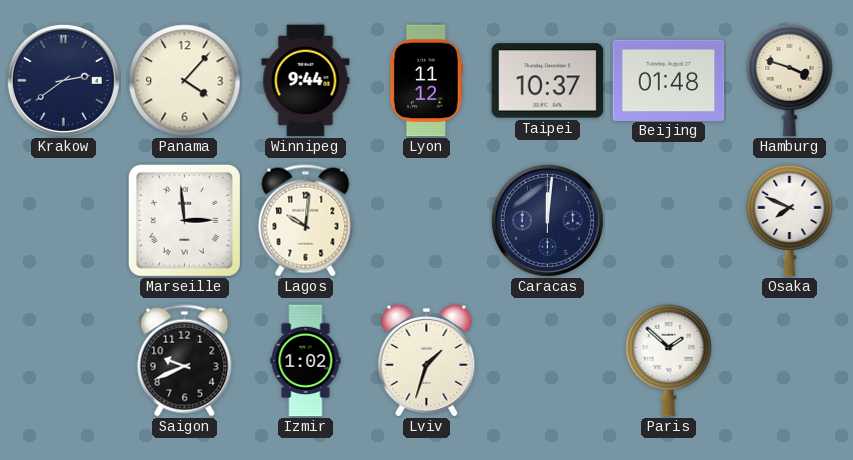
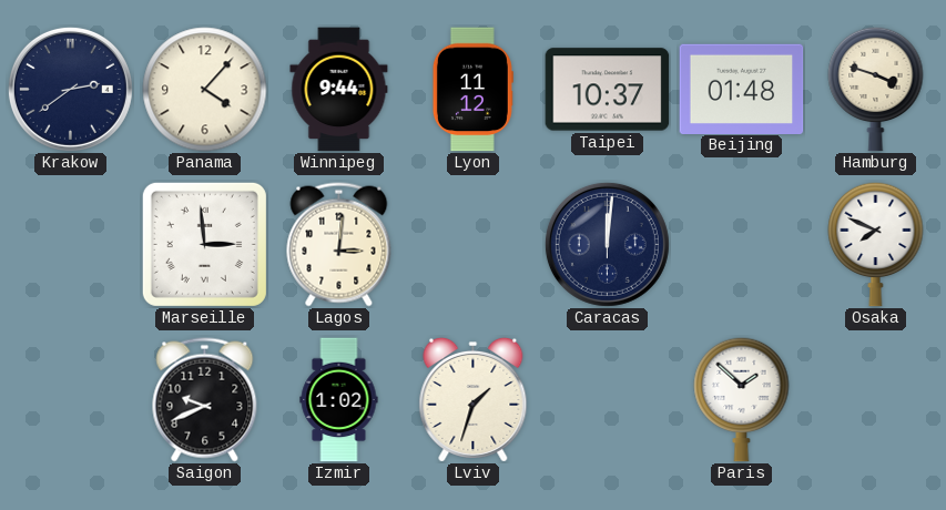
Lagos: 10:01 -> 3:01
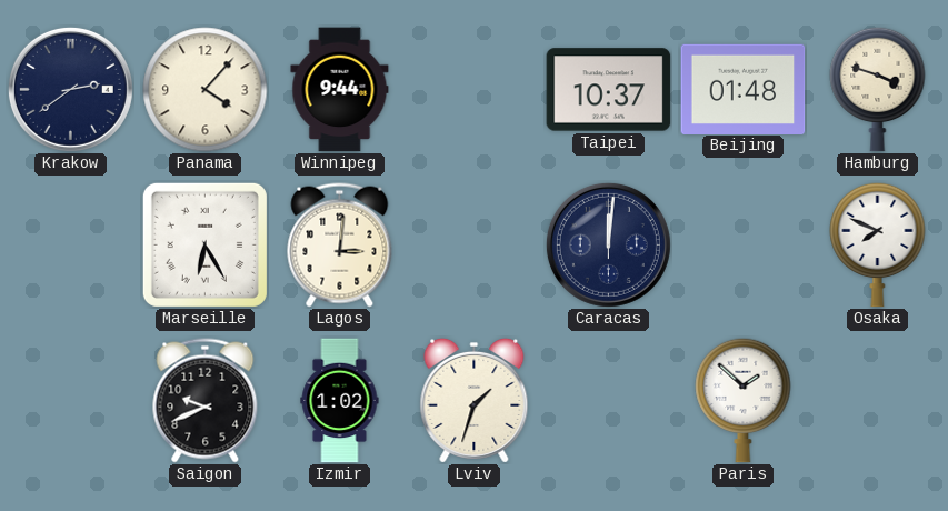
Lyon: 11:12 -> none
Marseille: 2:59 -> 6:25
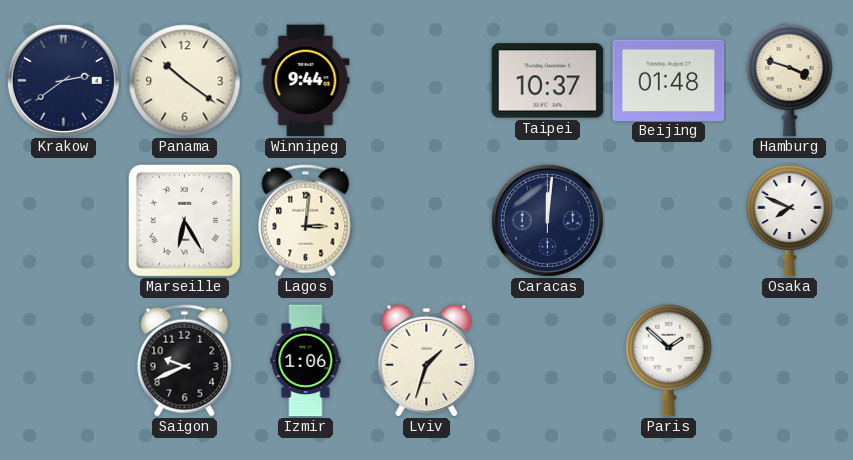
Panama: 4:07 -> 10:21
Izmir: 1:02 -> 1:06
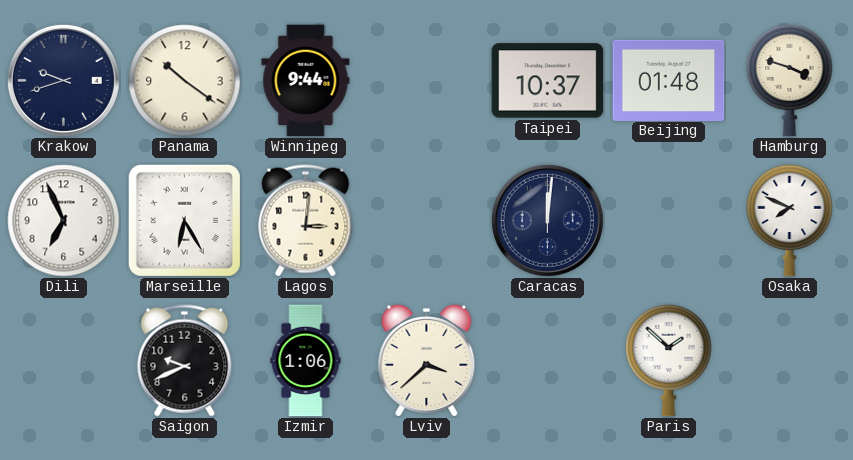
Krakow: 2:39 -> 9:42
Dili: none -> 6:56
Lviv: 1:33 -> 3:38
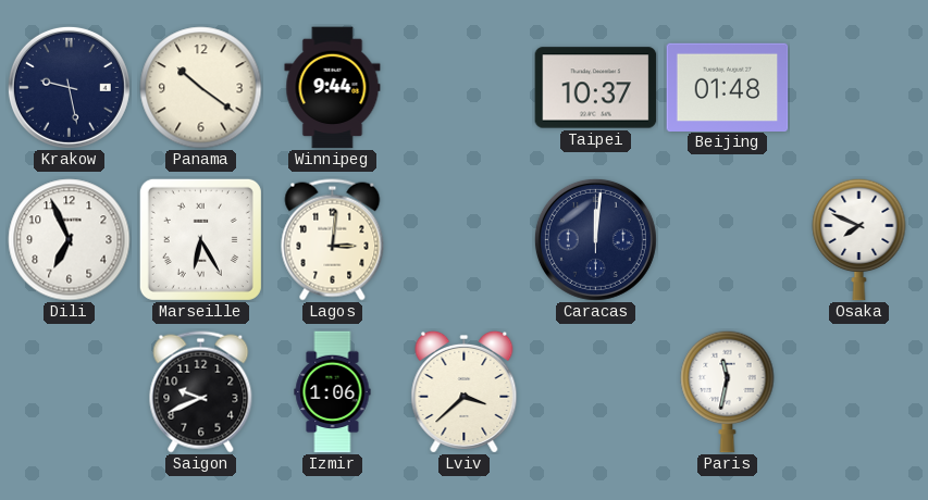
Krakow: 9:42 -> 9:28
Hamburg: 3:48 -> none
Paris: 1:52 -> 11:32
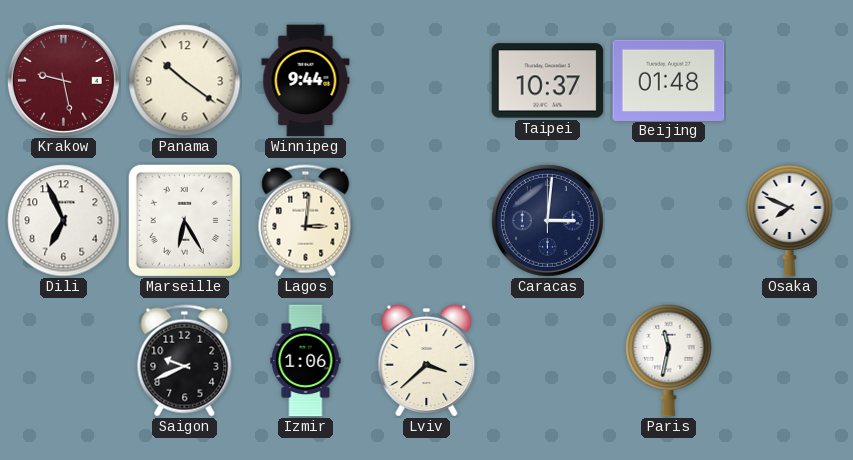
Krakow dial: navy -> burgundy
Caracas: 12:01 -> 3:01
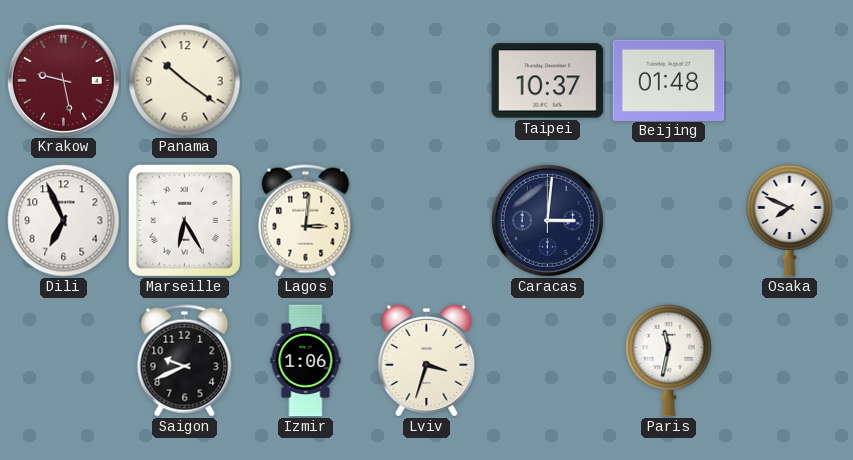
Winnipeg: 9:44 -> none
Lviv: 3:38 -> 3:33
